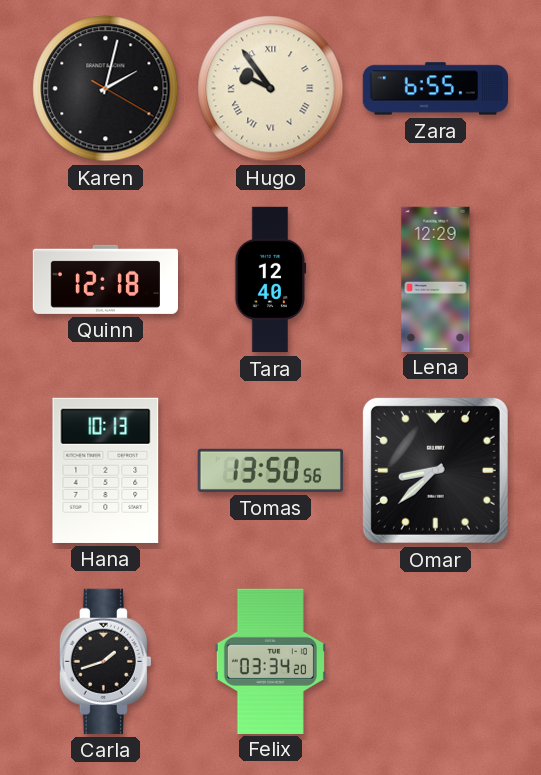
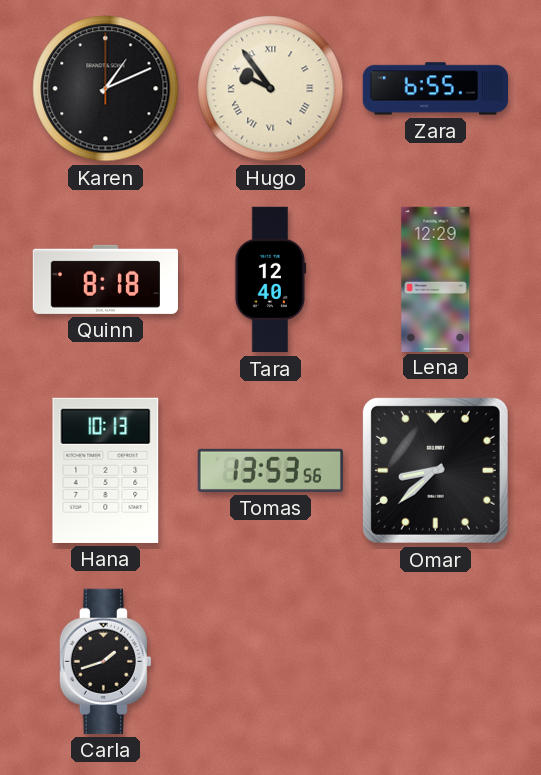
Karen: 2:02 -> 1:11
Quinn: 12:18 -> 8:18
Tomas: 13:50 -> 13:53
Felix: 03:34 -> none
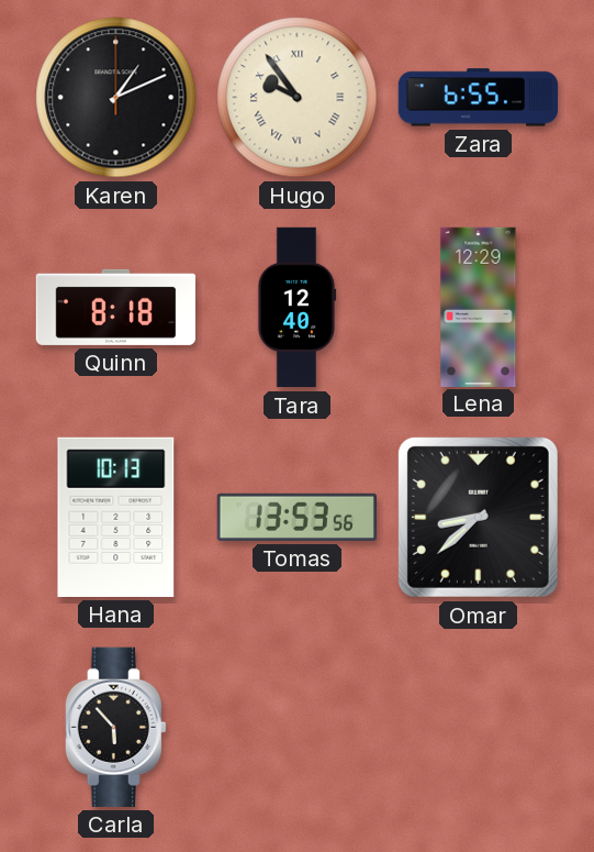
Carla: 1:42 -> 5:53
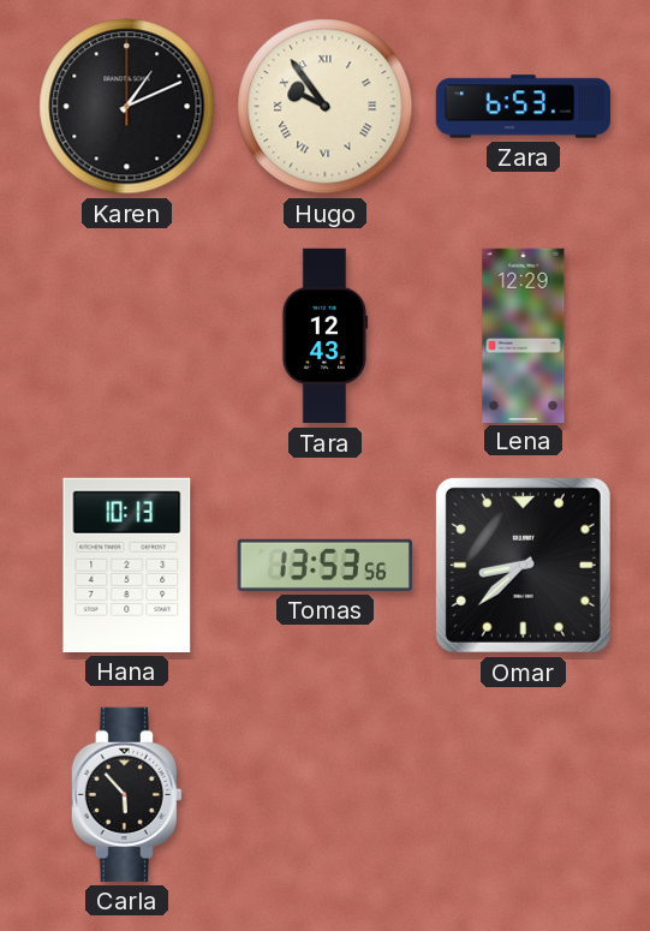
Zara: 6:55 -> 6:53
Quinn: 8:18 -> none
Tara: 12:40 -> 12:43
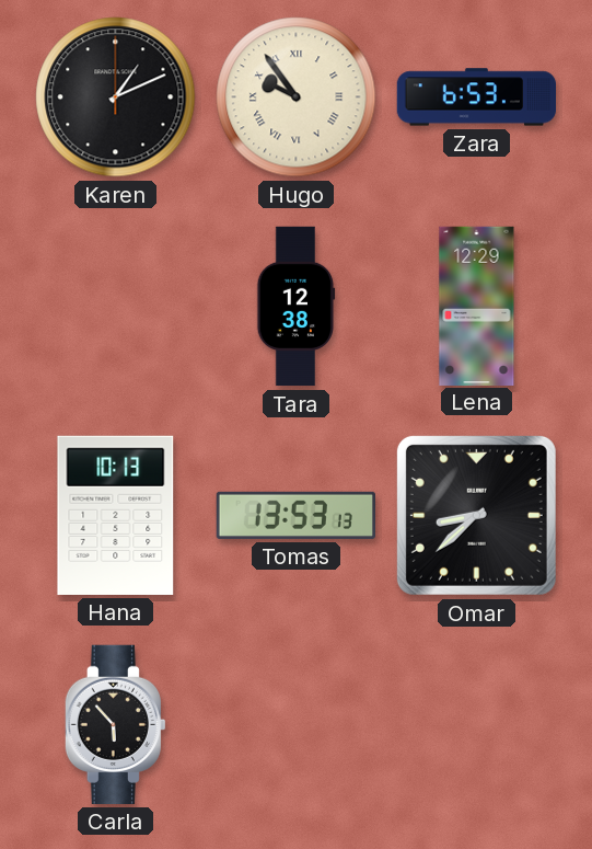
Tara: 12:43 -> 12:38
Tomas: 13:53:56 -> 13:53:13
